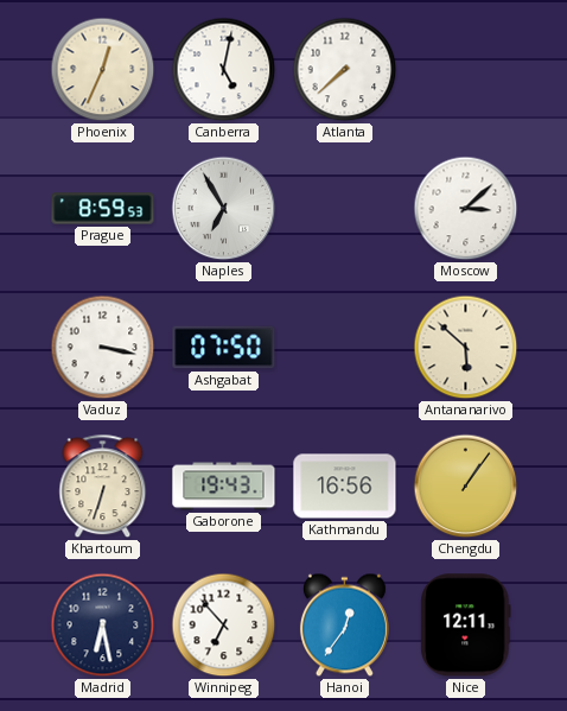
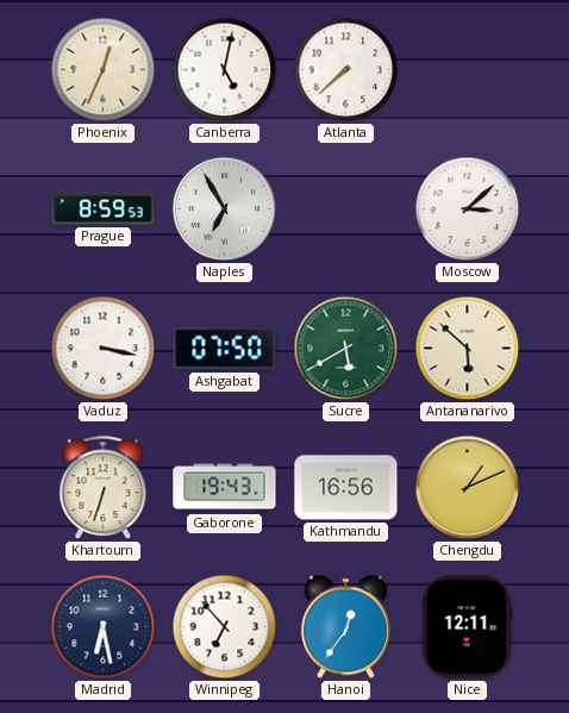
Sucre: none -> 5:40
Chengdu: 1:06 -> 1:11
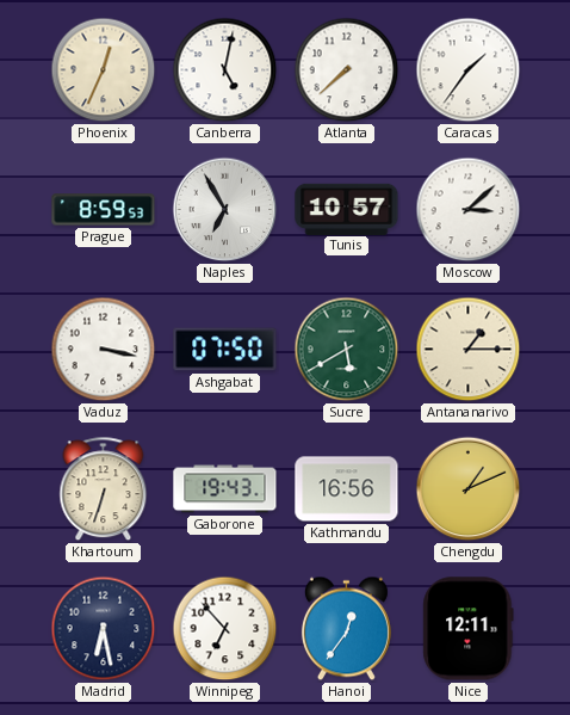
Caracas: none -> 1:36
Tunis: none -> 10:57
Antananarivo: 5:52 -> 1:15
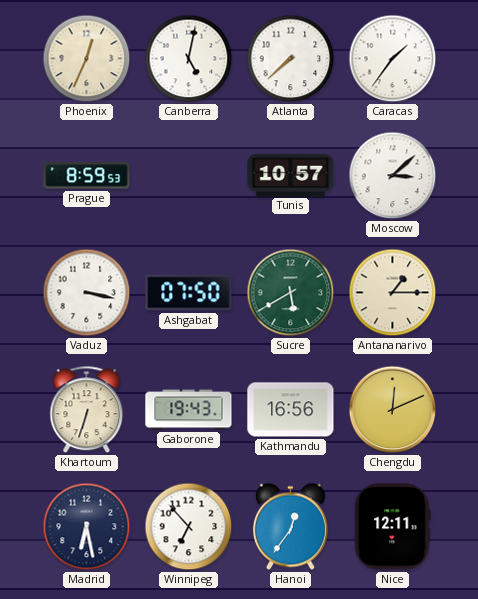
Naples: 6:55 -> none
Chengdu: 1:11 -> 12:11
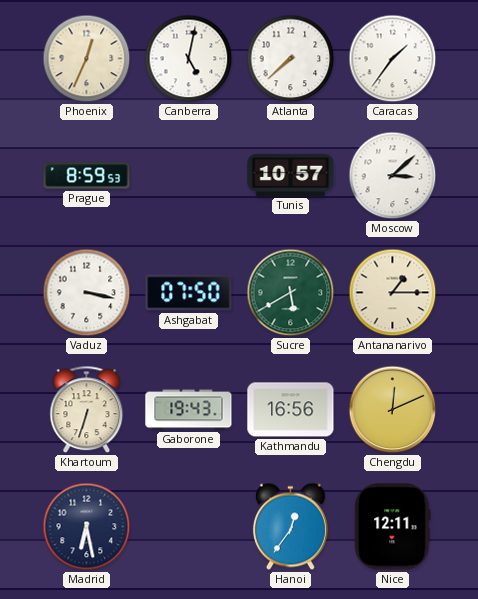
Winnipeg: 6:53 -> none
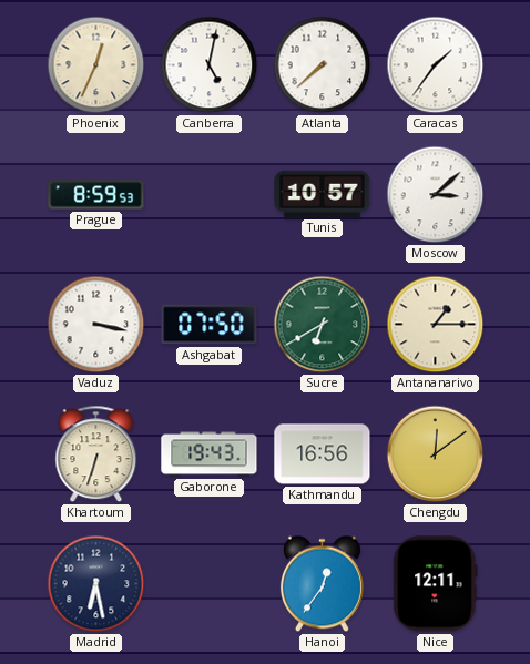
Sucre: 5:40 -> 6:40
Chengdu: 12:11 -> 12:09
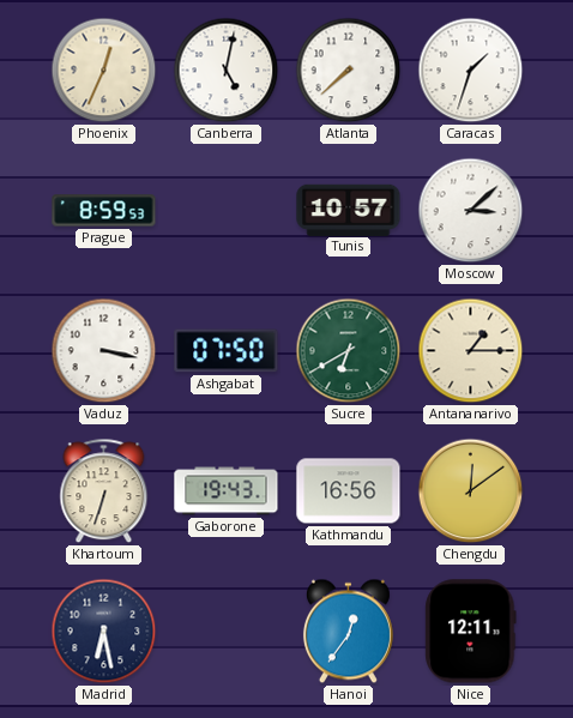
Caracas: 1:36 -> 1:33
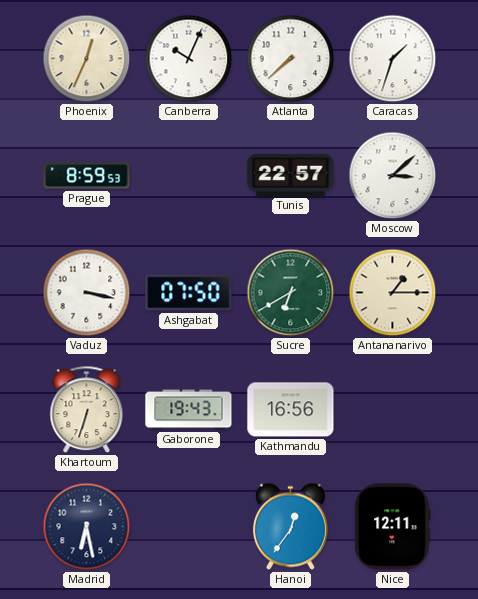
Canberra: 5:02 -> 10:04
Tunis: 10:57 -> 22:57
Chengdu: 12:09 -> none
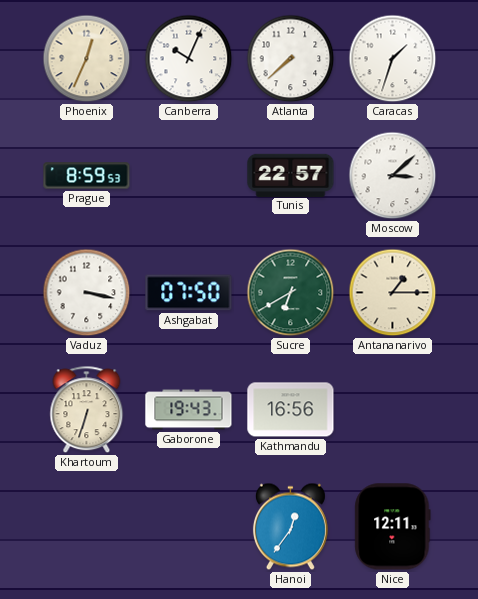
Madrid: 6:28 -> none
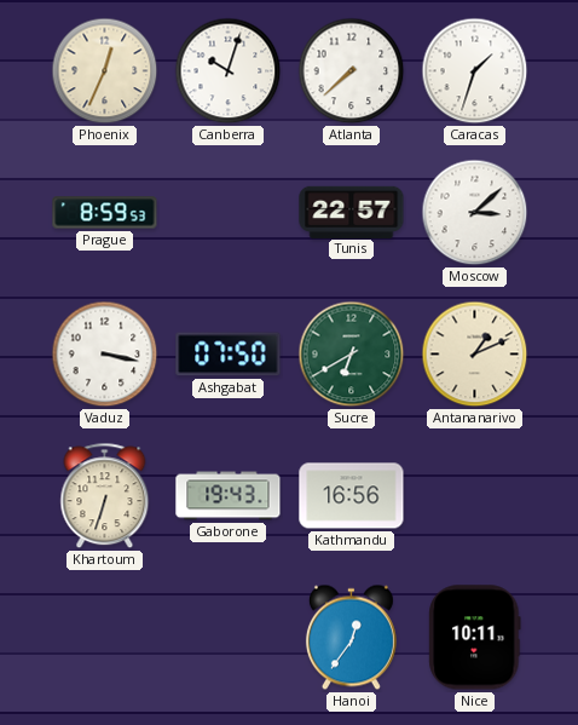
Canberra: 10:04 -> 10:03
Antananarivo: 1:15 -> 1:11
Nice: 12:11 -> 10:11
